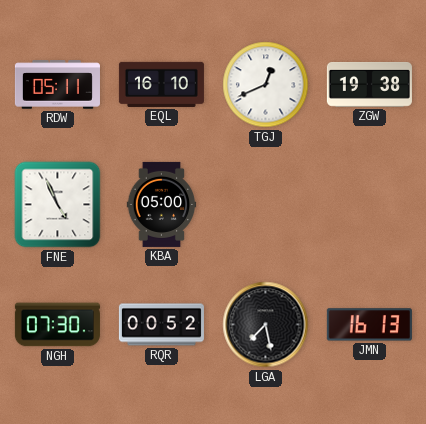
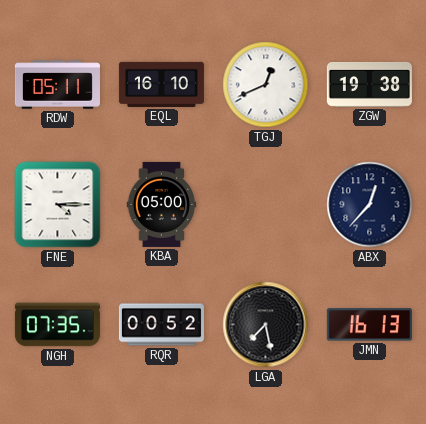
FNE: 4:56 -> 4:15
ABX: none -> 12:37
NGH: 07:30 -> 07:35
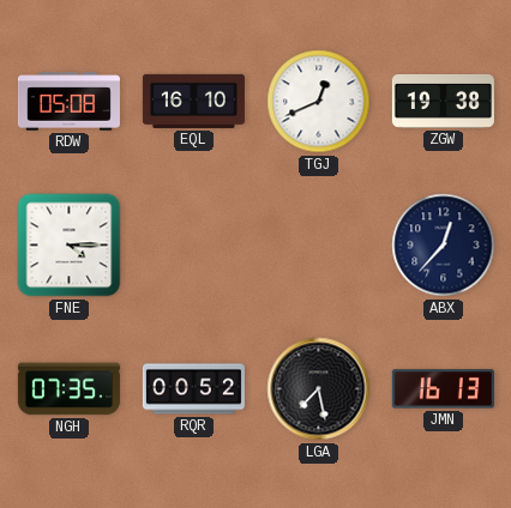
RDW: 05:11 -> 05:08
KBA: 05:00 -> none
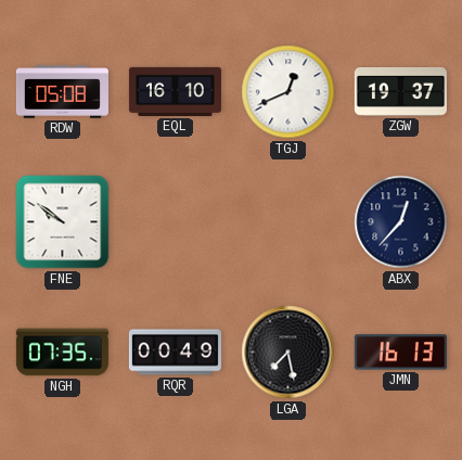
ZGW: 19:38 -> 19:37
FNE: 4:15 -> 9:51
RQR: 00:52 -> 00:49
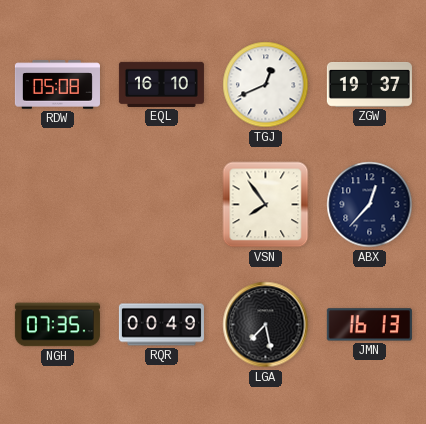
FNE: 9:51 -> none
VSN: none -> 7:54
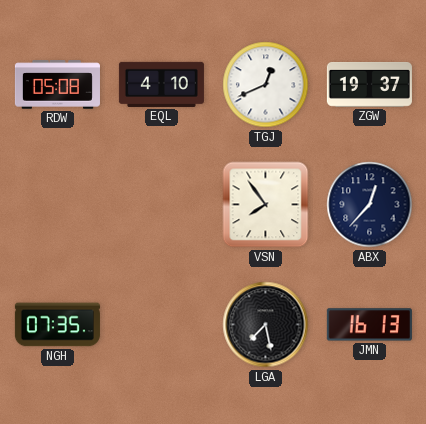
EQL: 16:10 -> 4:10
RQR: 00:49 -> none
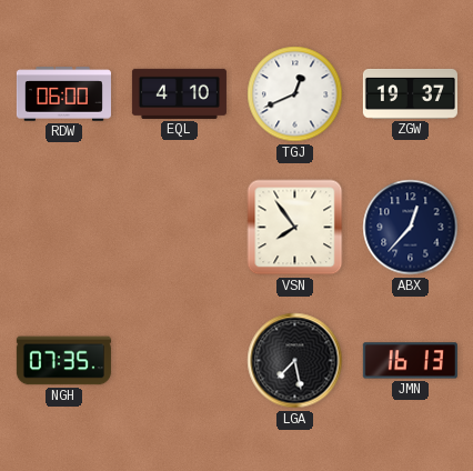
RDW: 05:08 -> 06:00
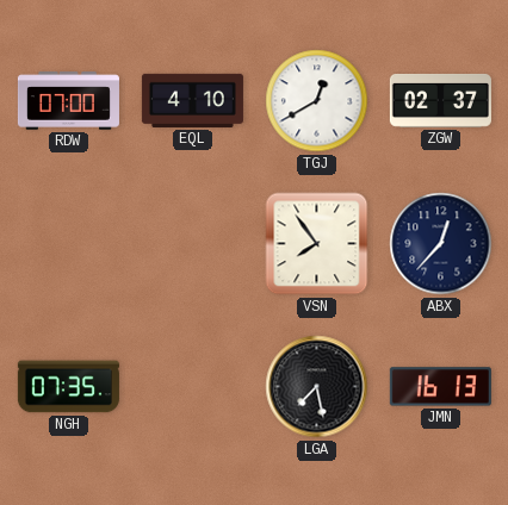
RDW: 06:00 -> 07:00
TGJ: 12:41 -> 12:40
ZGW: 19:37 -> 02:37
